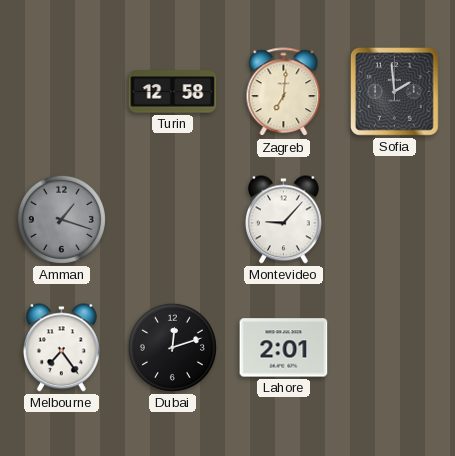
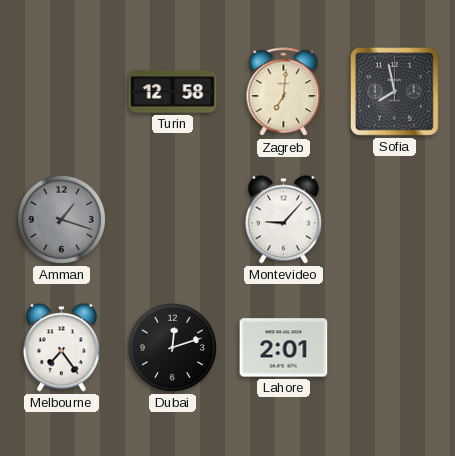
Sofia: 1:59 -> 7:58
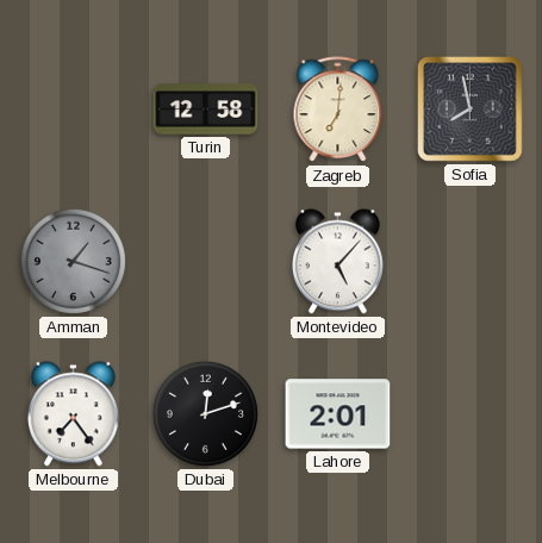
Montevideo: 9:07 -> 5:07
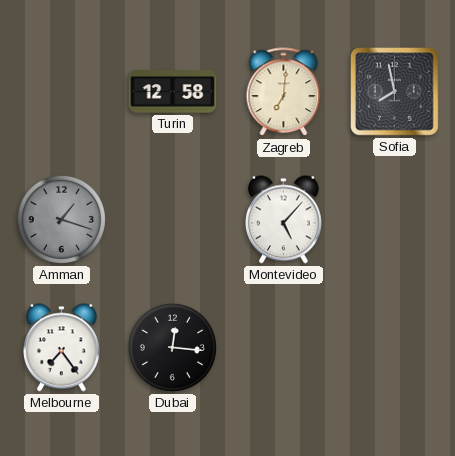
Dubai: 12:12 -> 12:16
Lahore: 2:01 -> none
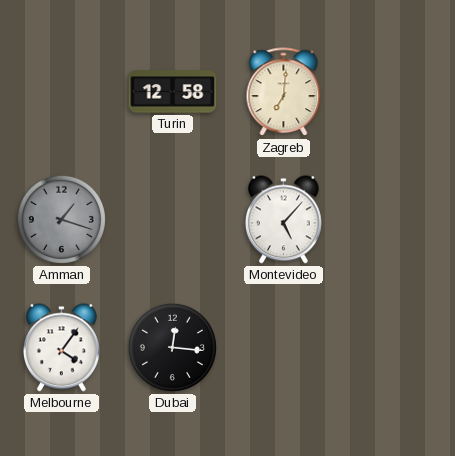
Sofia: 7:58 -> none
Melbourne: 7:24 -> 4:06
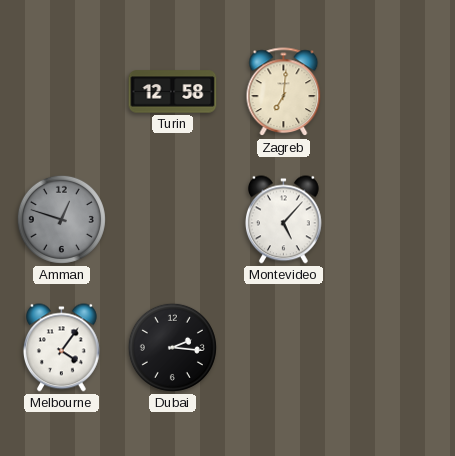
Amman: 1:18 -> 12:48
Dubai: 12:16 -> 2:16
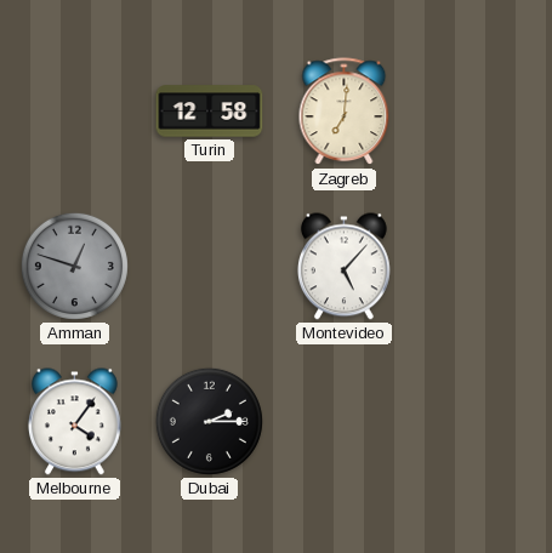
Dubai: 2:16 -> 2:15
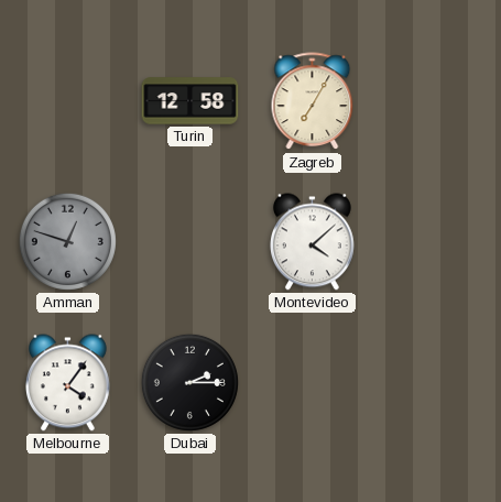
Zagreb: 7:01 -> 7:05
Montevideo: 5:07 -> 4:08
